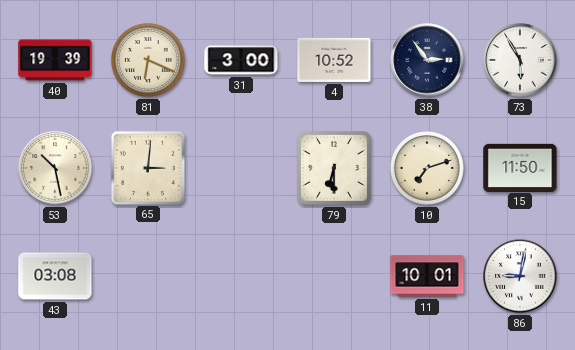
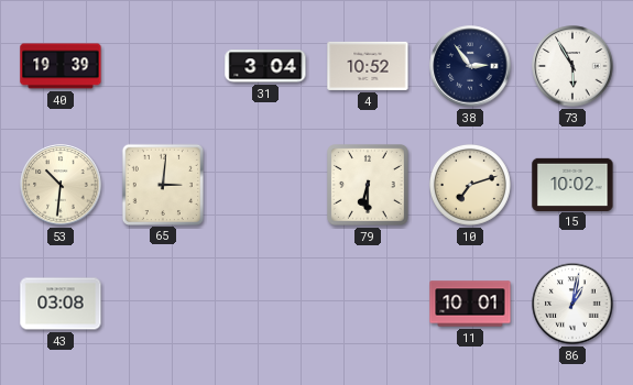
81: 6:19 -> none
31: 3:00 -> 3:04
53: 10:28 -> 10:31
15: 11:50 -> 10:02
86: 9:02 -> 1:02
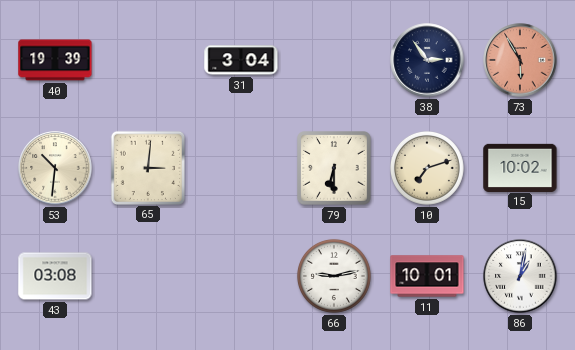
4: 10:52 -> none
73 dial: white -> salmon
66: none -> 9:13
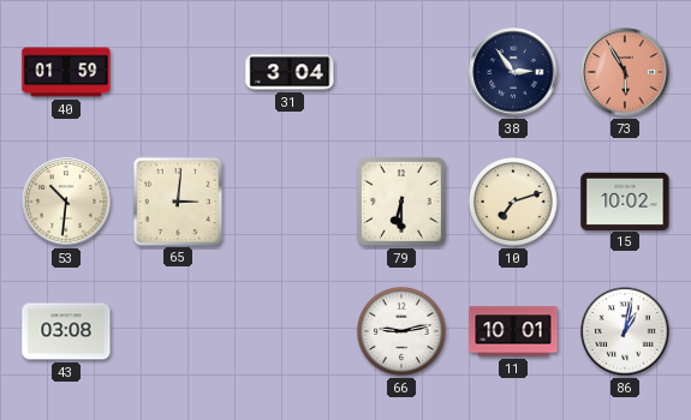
40: 19:39 -> 01:59
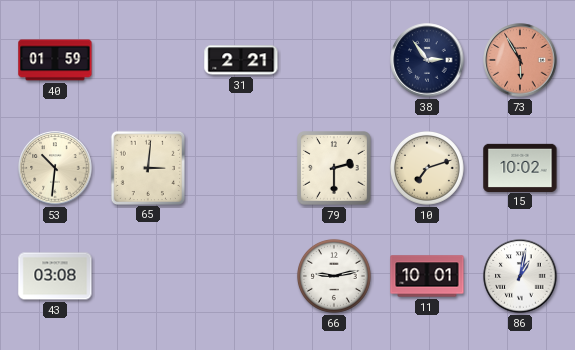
31: 3:04 -> 2:21
79: 6:30 -> 2:30
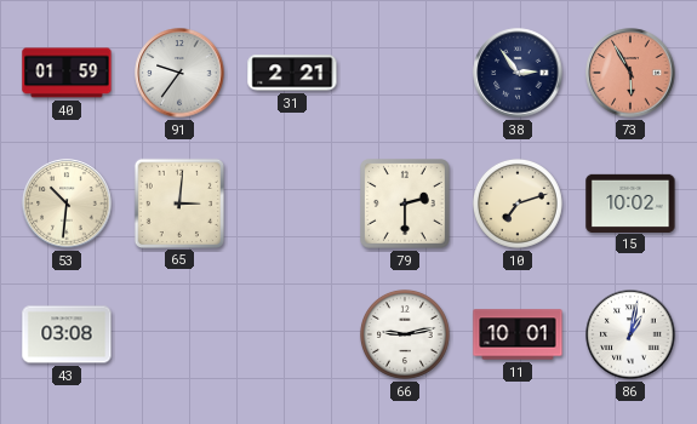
91: none -> 9:36
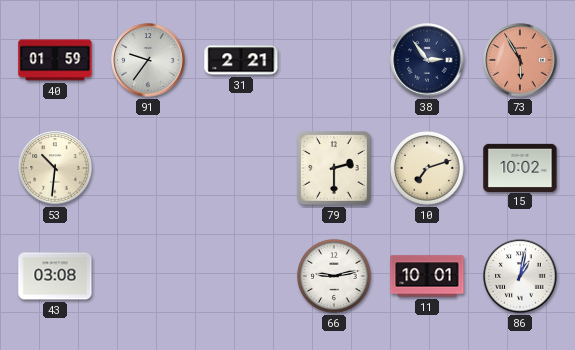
65: 3:01 -> none
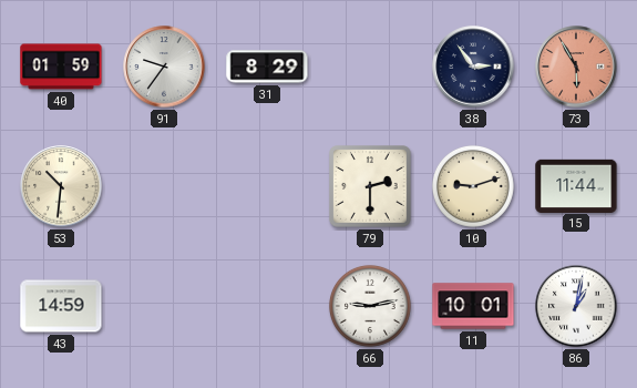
31: 2:21 -> 8:29
10: 7:12 -> 9:12
15: 10:02 -> 11:44
43: 03:08 -> 14:59
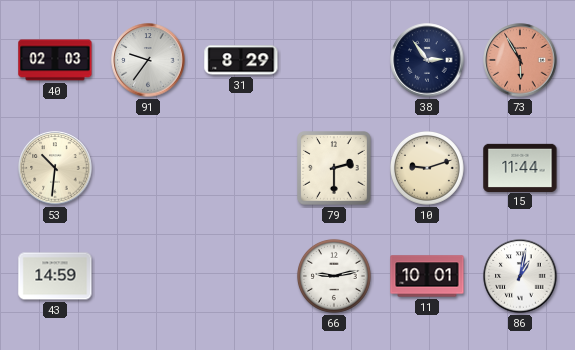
40: 01:59 -> 02:03
